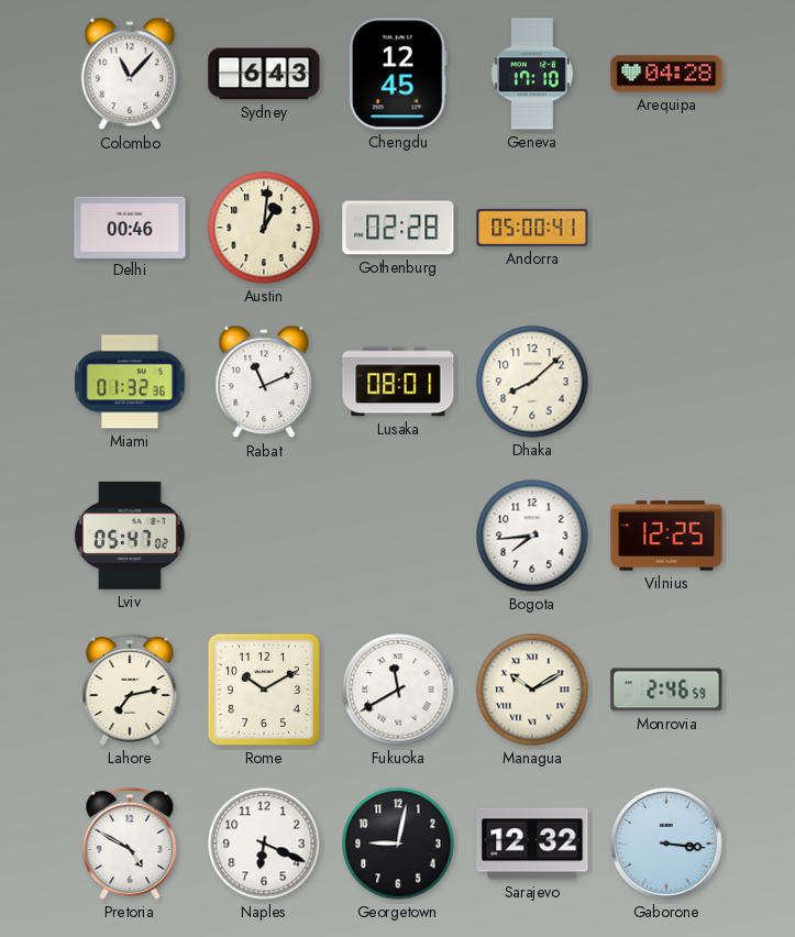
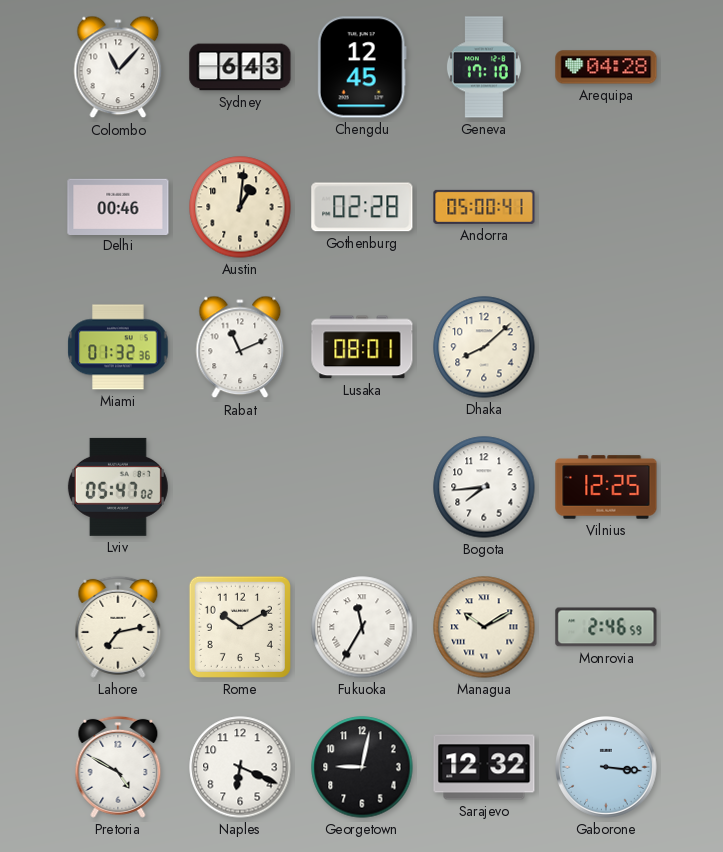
Fukuoka: 11:40 -> 11:35
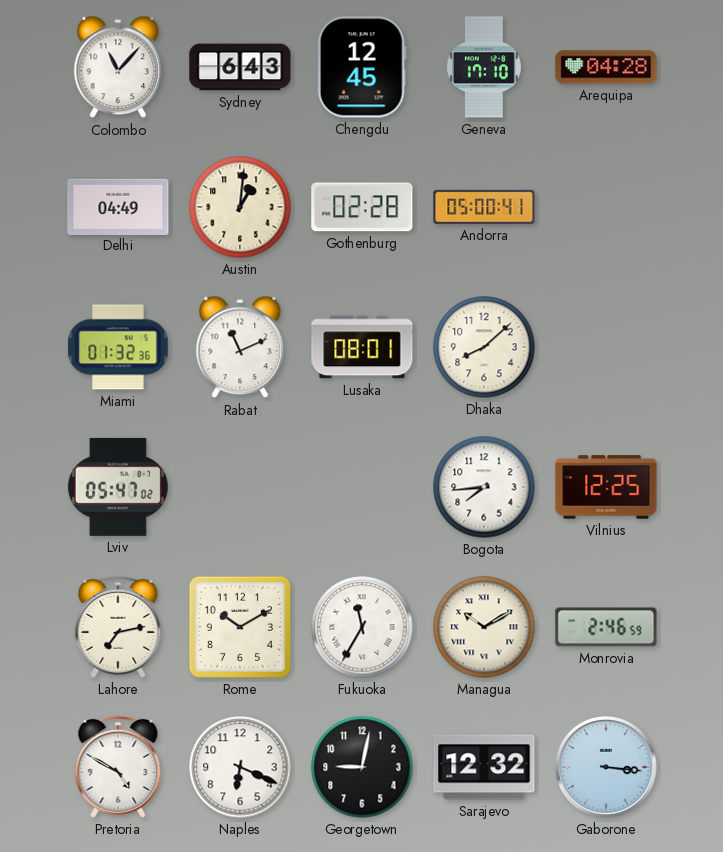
Delhi: 00:46 -> 04:49
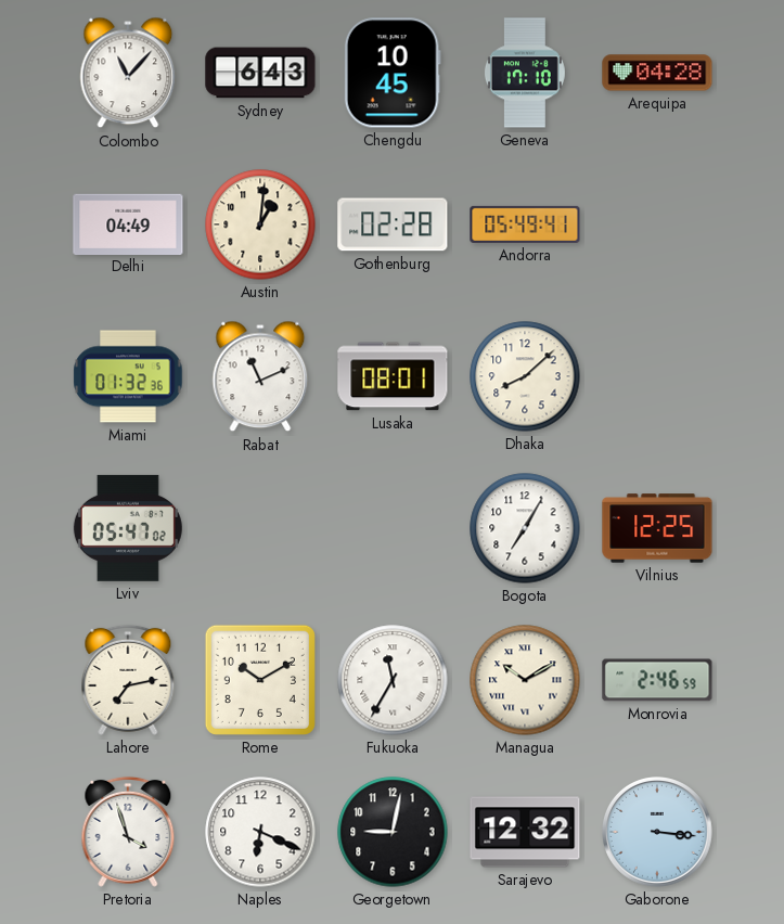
Chengdu: 12:45 -> 10:45
Andorra: 05:00 -> 05:49
Bogota: 7:44 -> 7:05
Pretoria: 4:50 -> 3:57
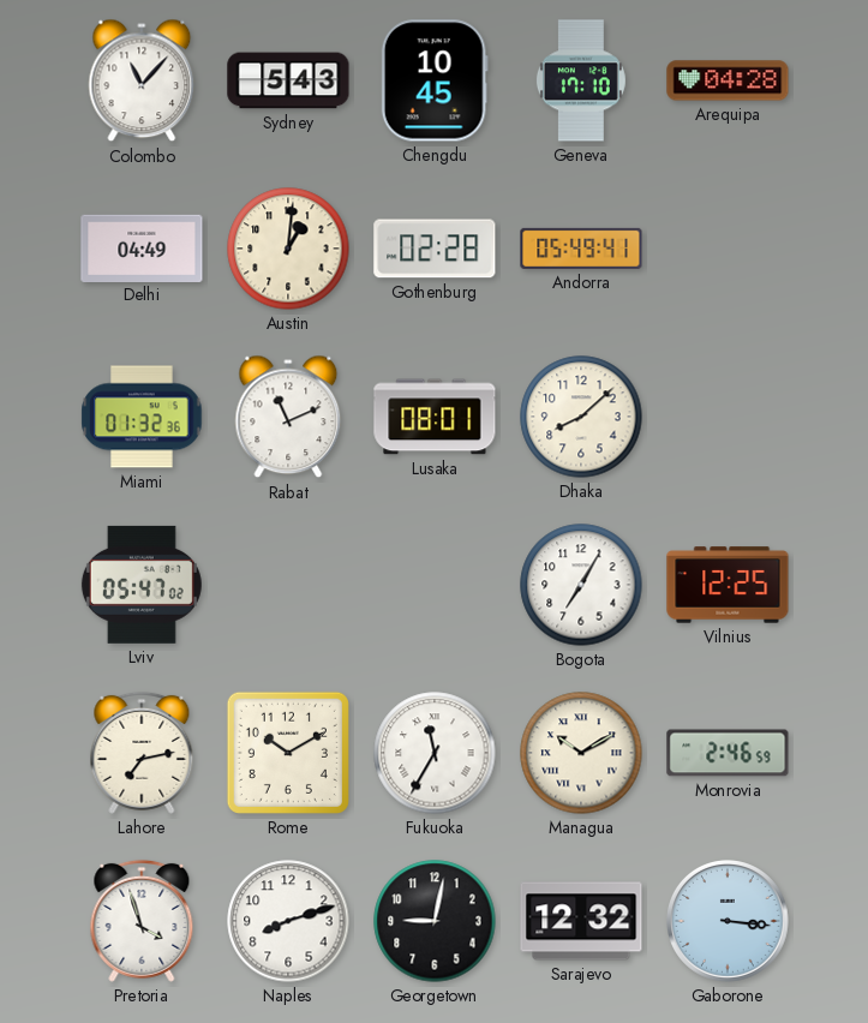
Sydney: 6:43 -> 5:43
Naples: 6:19 -> 8:12
